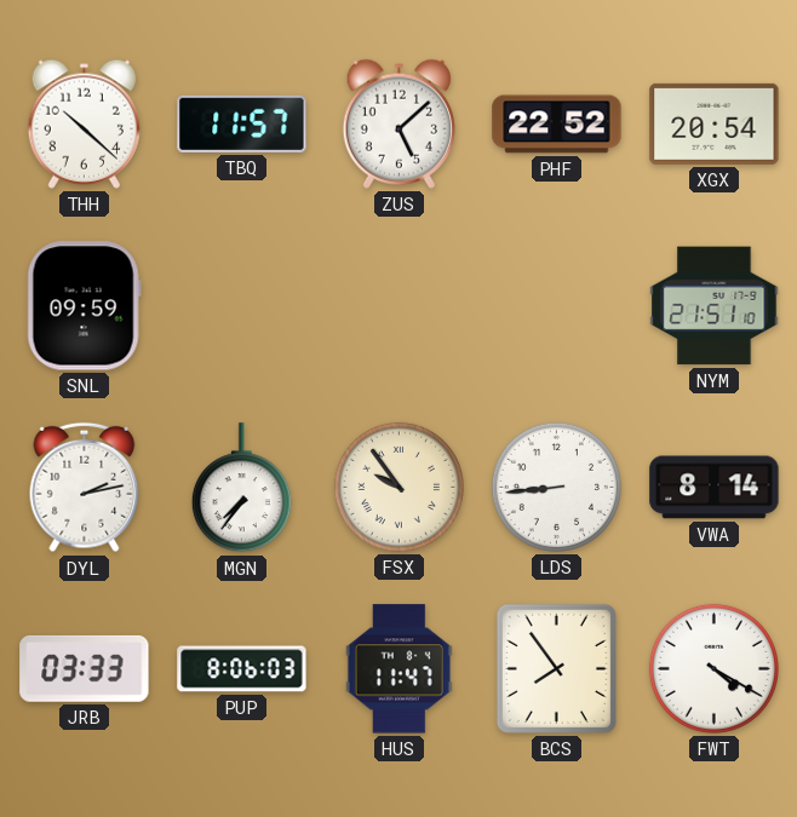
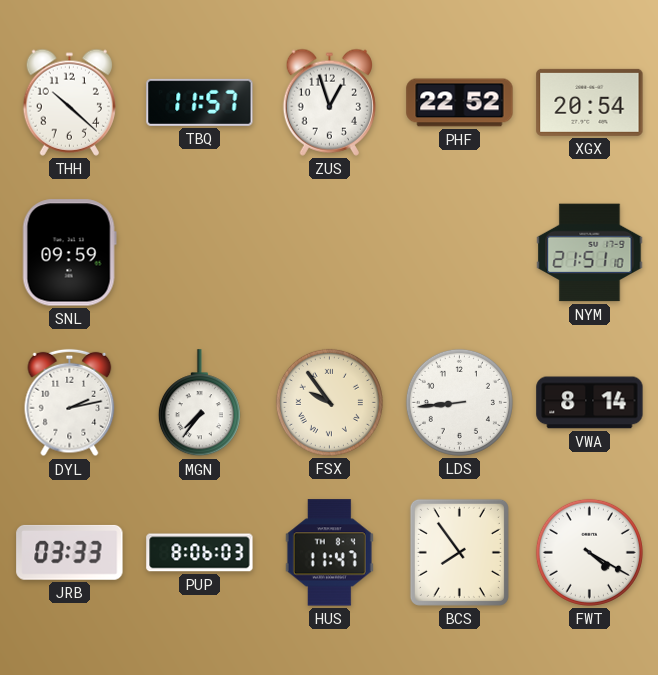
ZUS: 5:08 -> 12:57
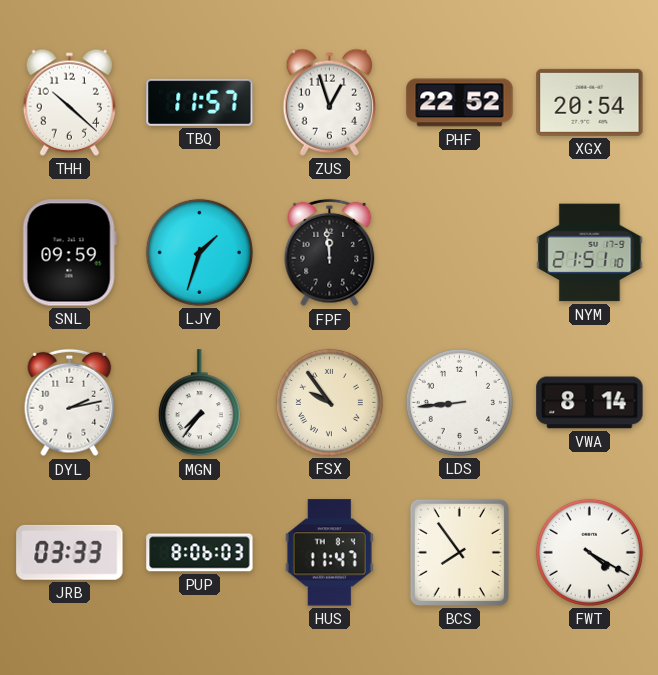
LJY: none -> 1:33
FPF: none -> 11:59
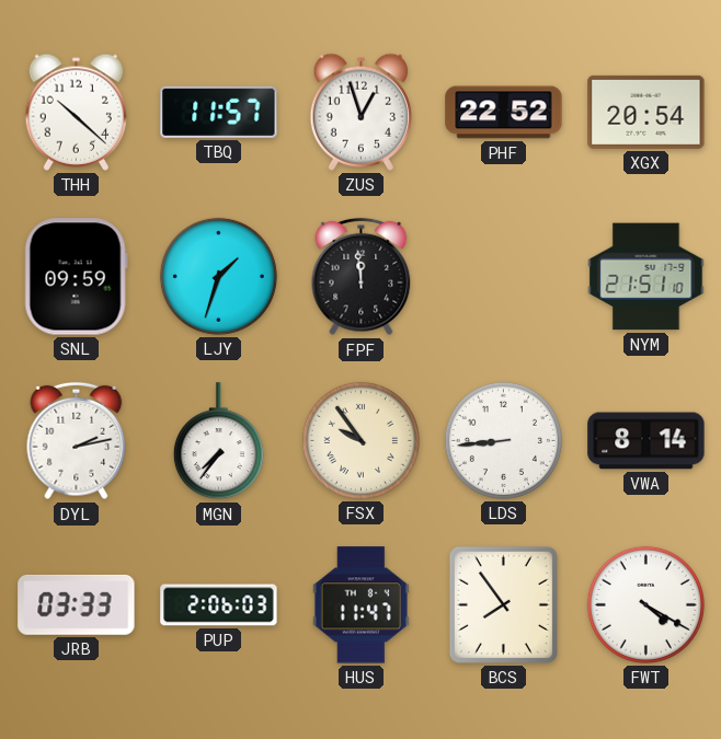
PUP: 8:06 -> 2:06
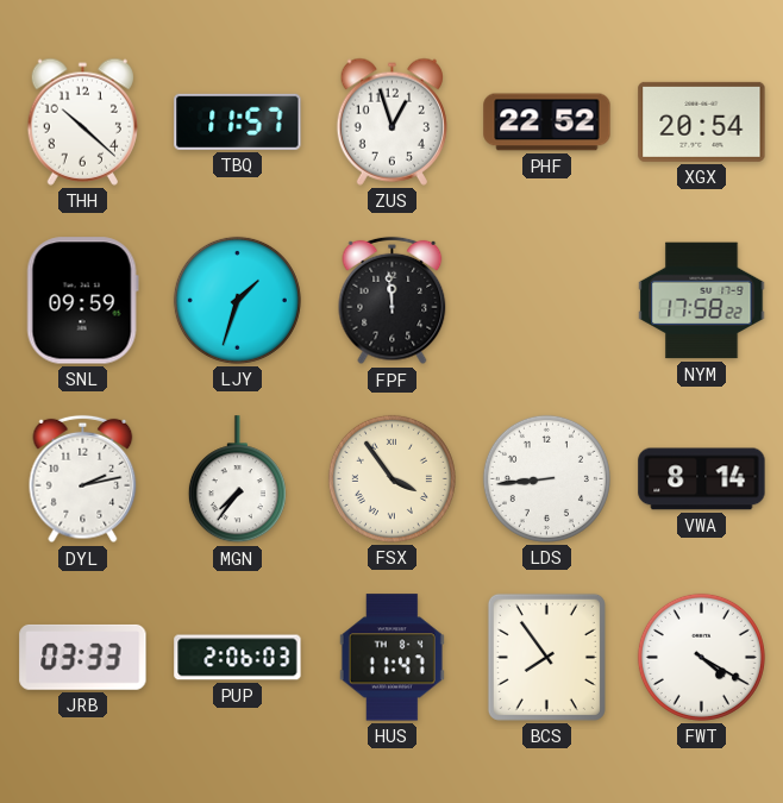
NYM: 21:51 -> 17:58
FSX: 9:54 -> 3:54
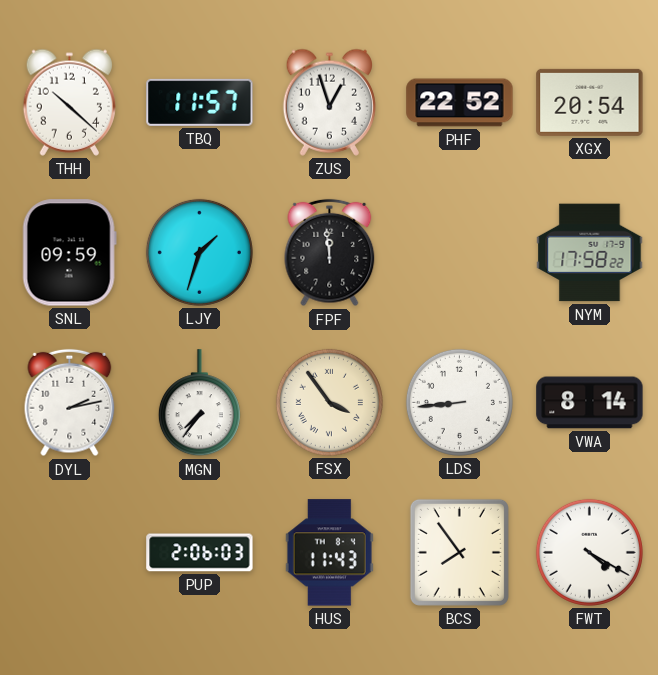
JRB: 03:33 -> none
HUS: 11:47 -> 11:43
